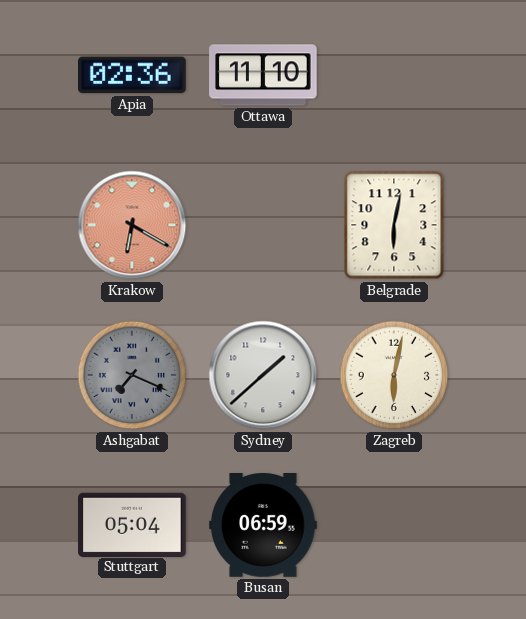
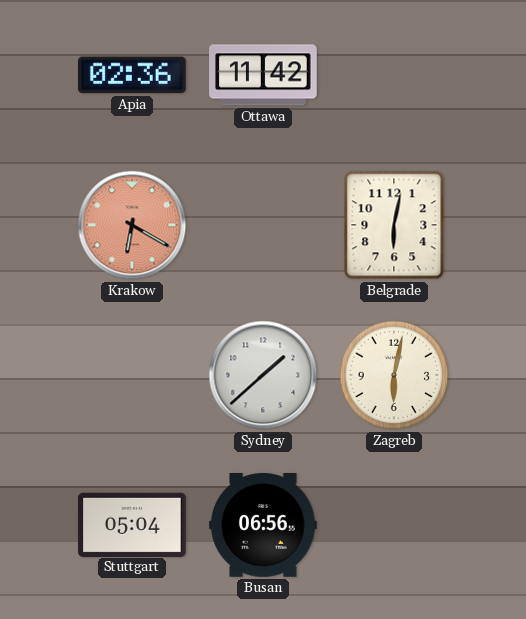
Ottawa: 11:10 -> 11:42
Ashgabat: 7:19 -> none
Busan: 06:59 -> 06:56
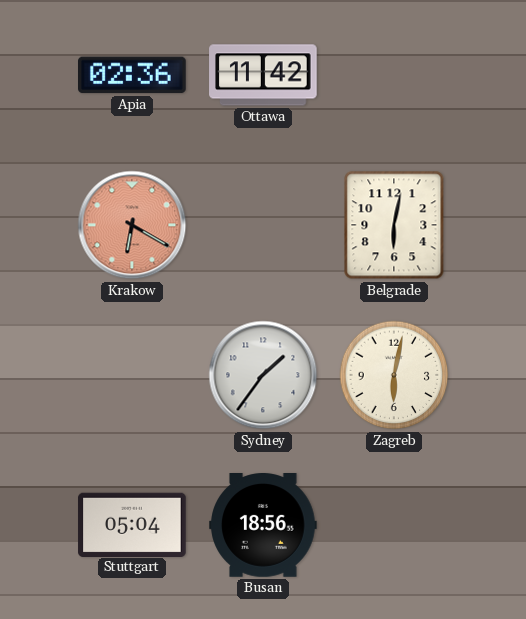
Sydney: 1:38 -> 1:36
Busan: 06:56 -> 18:56
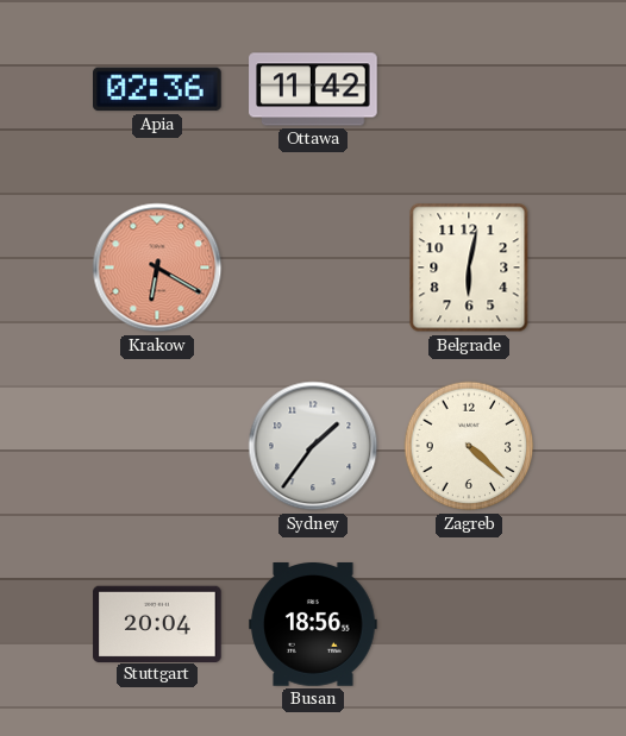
Zagreb: 6:02 -> 4:22
Stuttgart: 05:04 -> 20:04
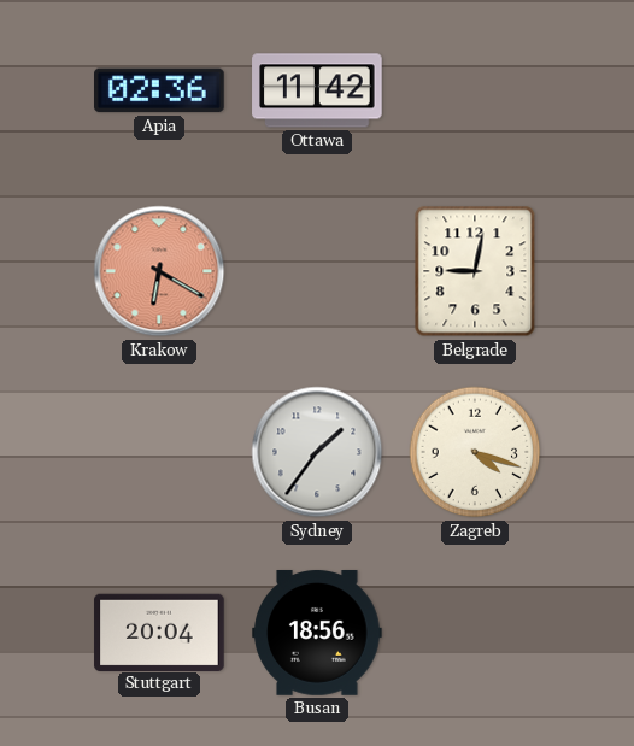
Belgrade: 6:02 -> 9:02
Zagreb: 4:22 -> 4:18
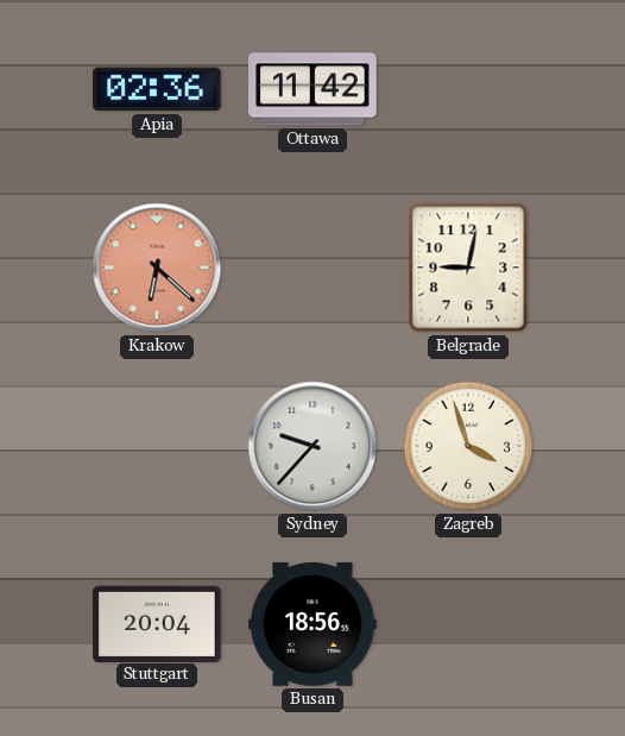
Krakow: 6:20 -> 6:22
Sydney: 1:36 -> 9:37
Zagreb: 4:18 -> 3:57
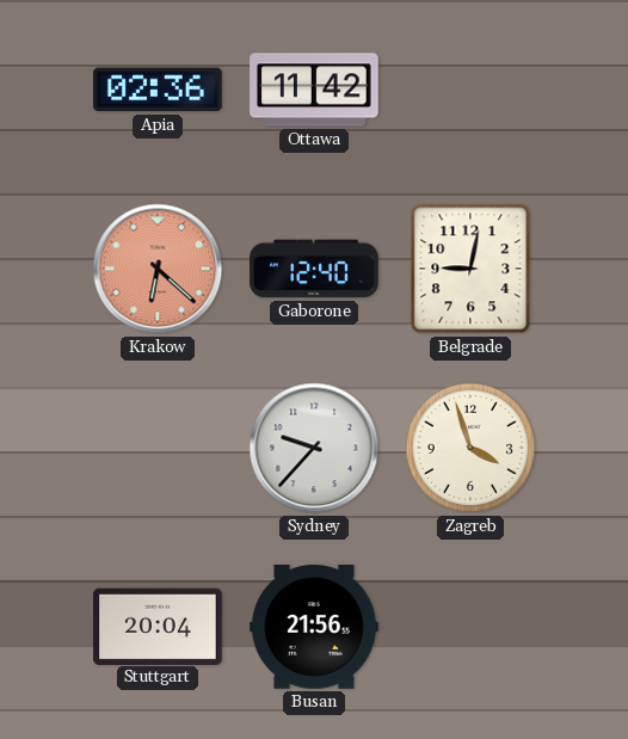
Gaborone: none -> 12:40
Busan: 18:56 -> 21:56
